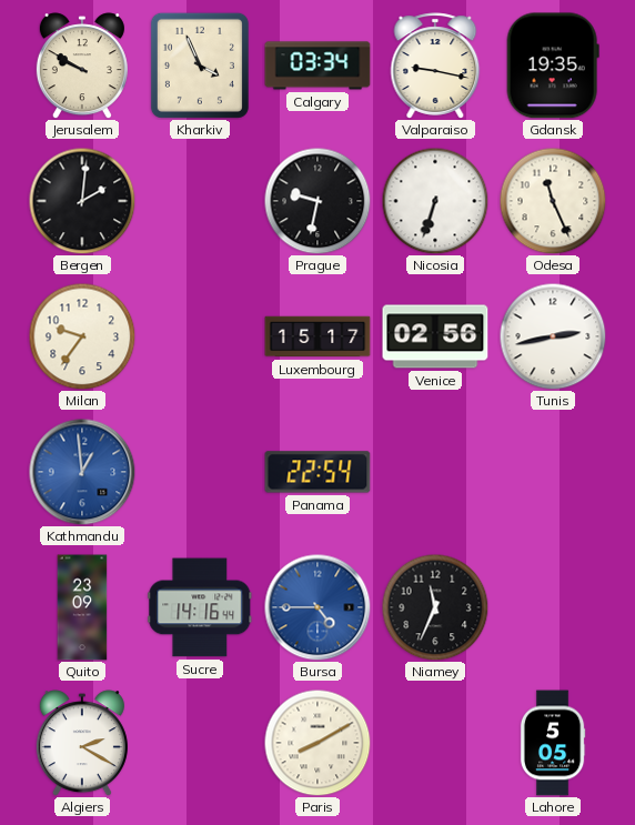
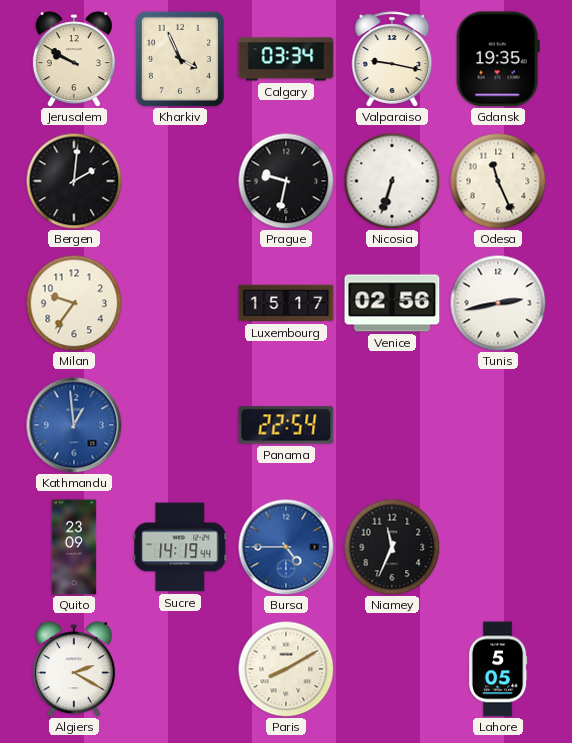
Sucre: 14:16 -> 14:19
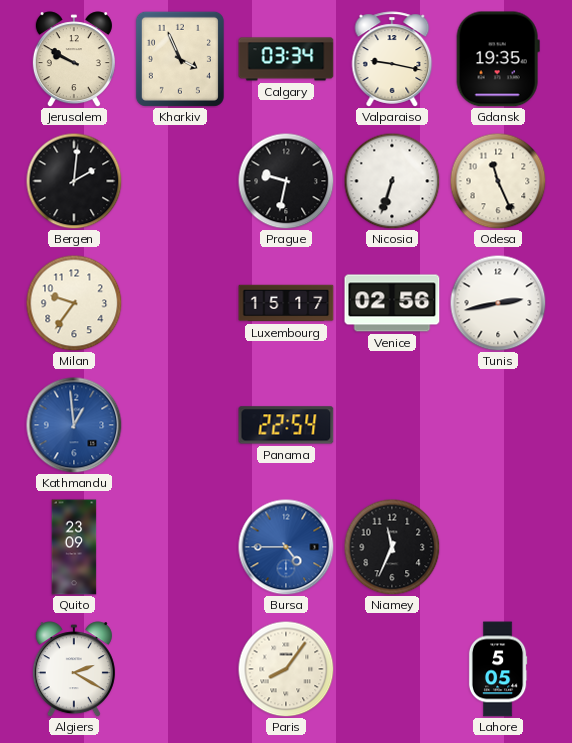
Sucre: 14:19 -> none
Paris: 8:10 -> 8:06
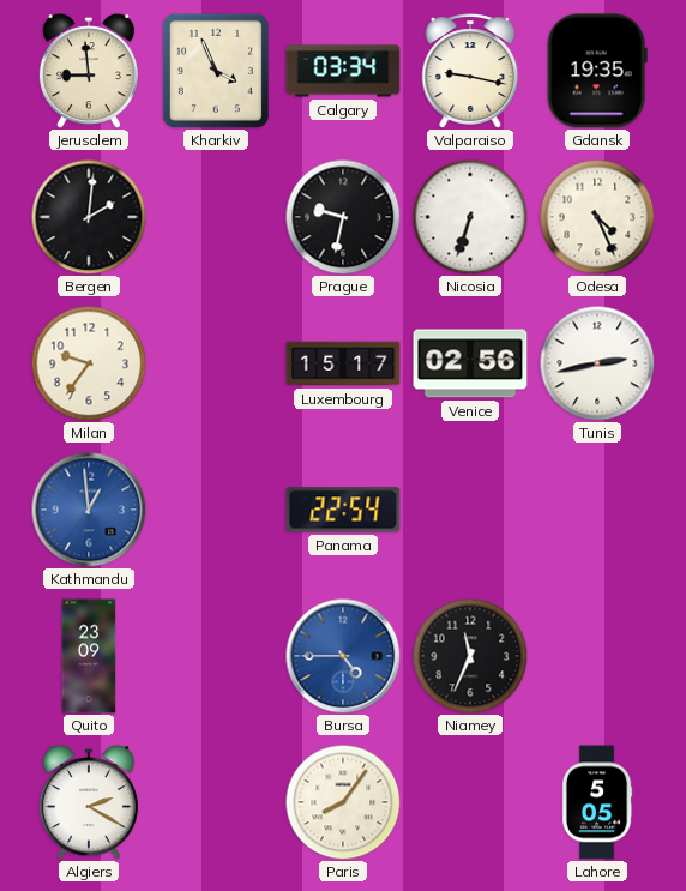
Jerusalem: 9:50 -> 8:59
Odesa: 11:26 -> 4:26
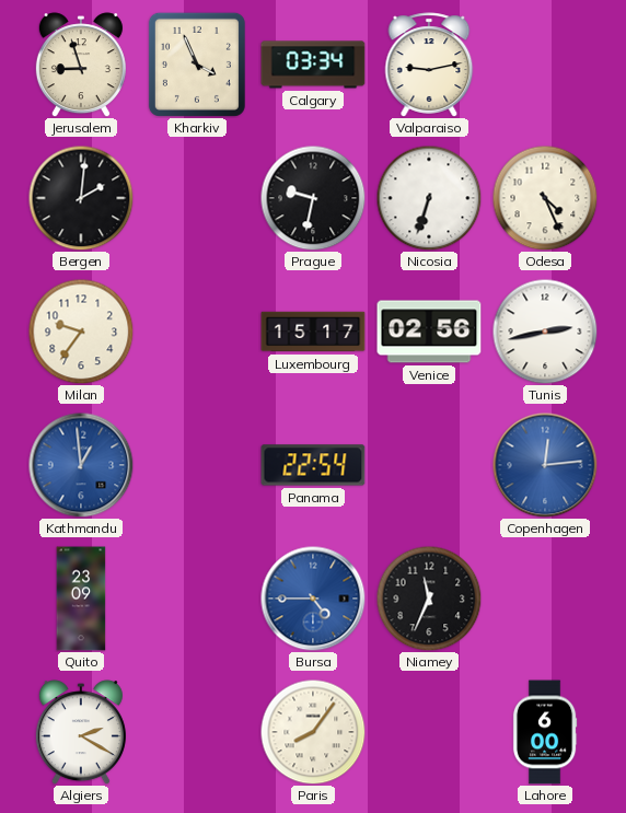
Jerusalem: 8:59 -> 8:57
Valparaiso: 9:17 -> 9:13
Gdansk: 19:35 -> none
Copenhagen: none -> 12:14
Lahore: 5:05 -> 6:00
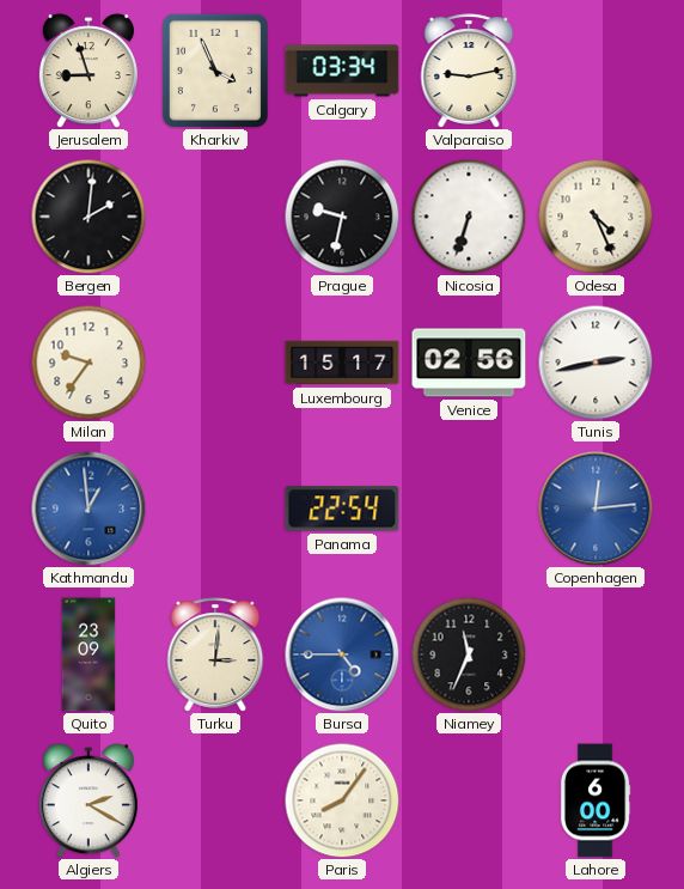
Turku: none -> 3:01
